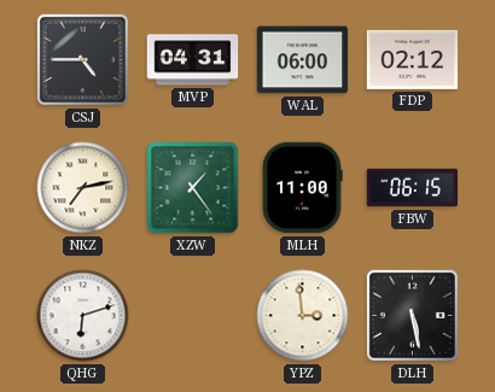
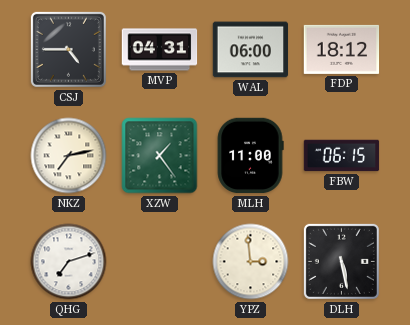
FDP: 02:12 -> 18:12
QHG: 6:12 -> 7:12
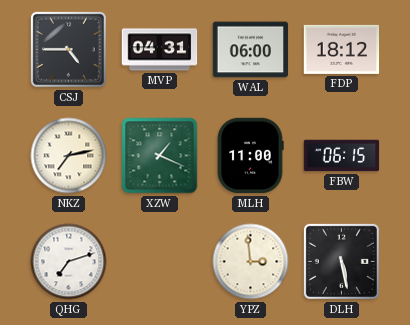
XZW: 1:24 -> 1:19
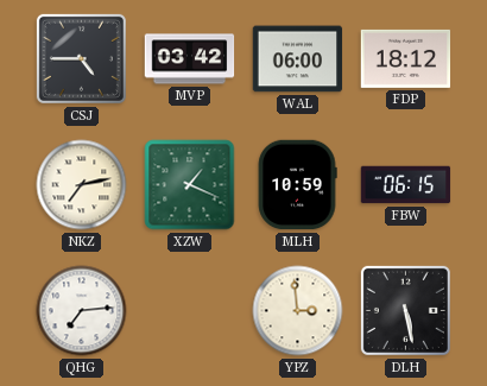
MVP: 04:31 -> 03:42
MLH: 11:00 -> 10:59
QHG: 7:12 -> 7:14
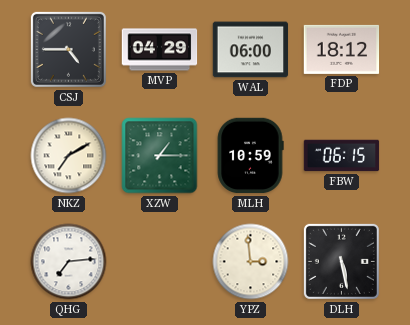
MVP: 03:42 -> 04:29
NKZ: 7:13 -> 7:10
XZW: 1:19 -> 1:15
